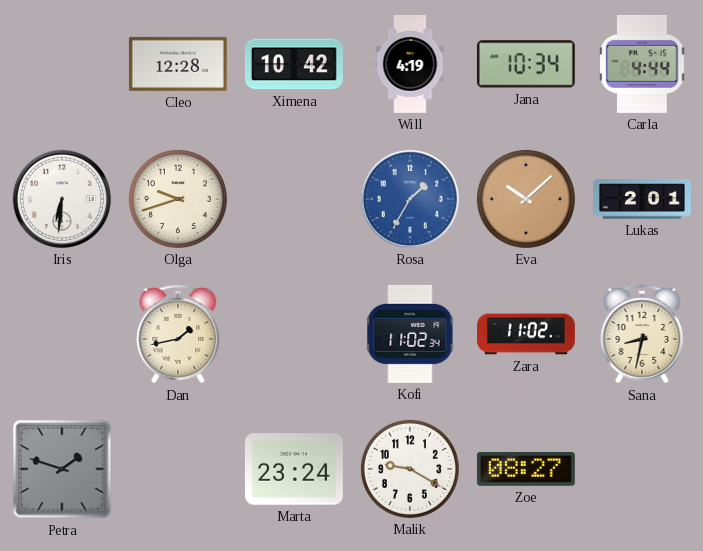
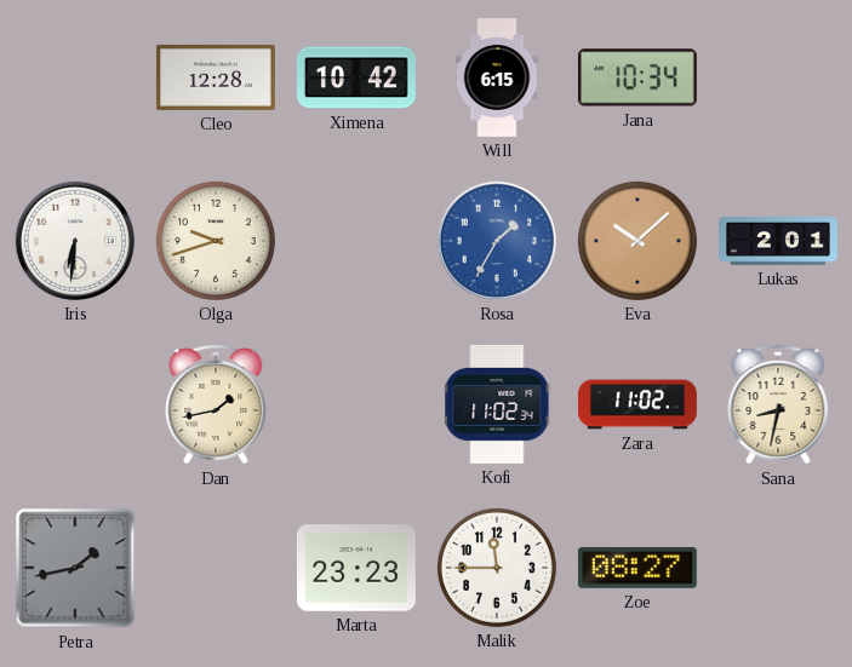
Will: 4:19 -> 6:15
Carla: 4:44 -> none
Petra: 1:48 -> 1:43
Marta: 23:24 -> 23:23
Malik: 9:20 -> 11:45
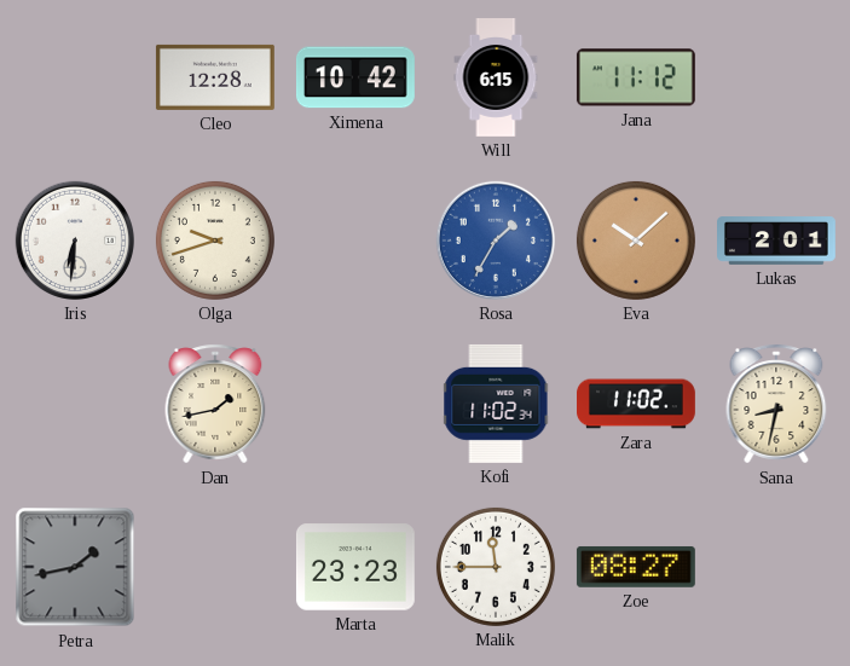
Jana: 10:34 -> 11:12
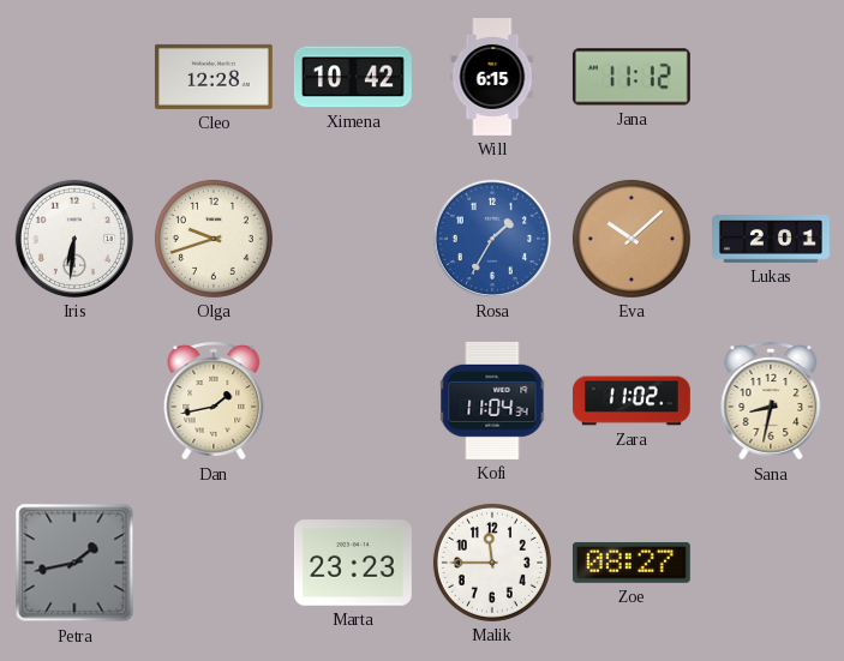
Kofi: 11:02 -> 11:04
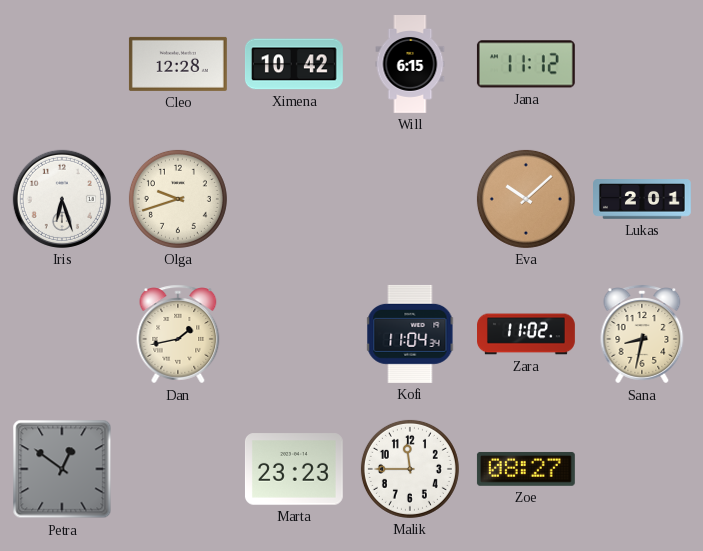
Iris: 6:31 -> 6:27
Rosa: 1:35 -> none
Petra: 1:43 -> 12:51
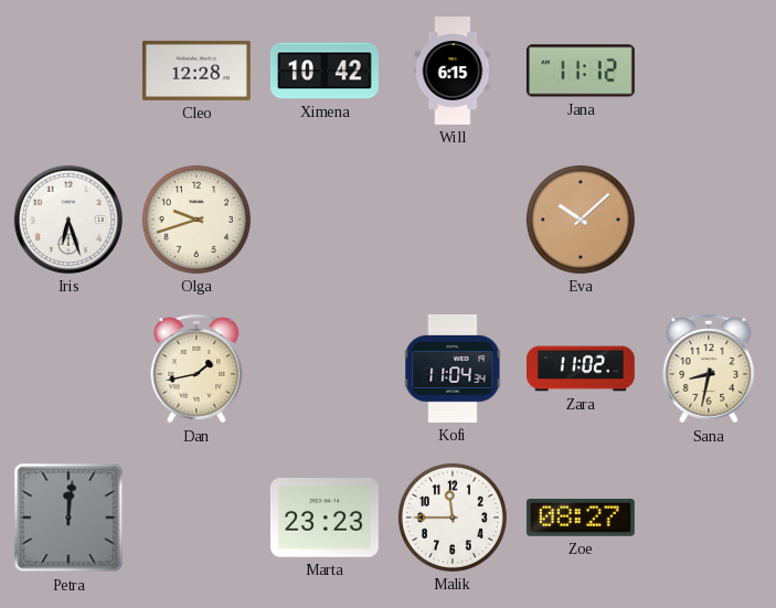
Lukas: 2:01 -> none
Petra: 12:51 -> 12:01
